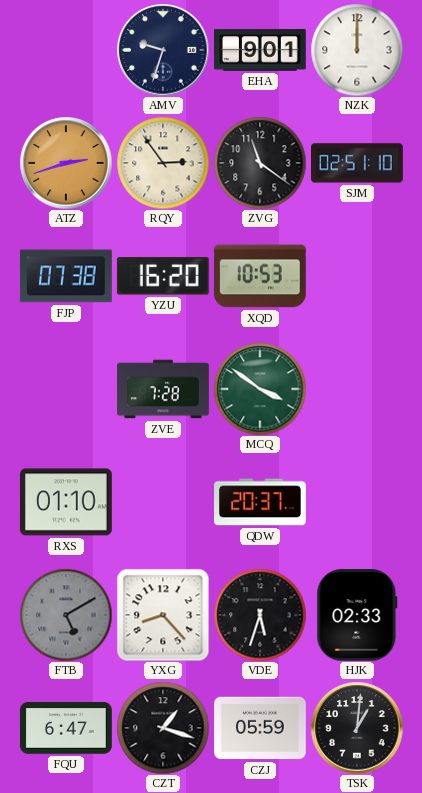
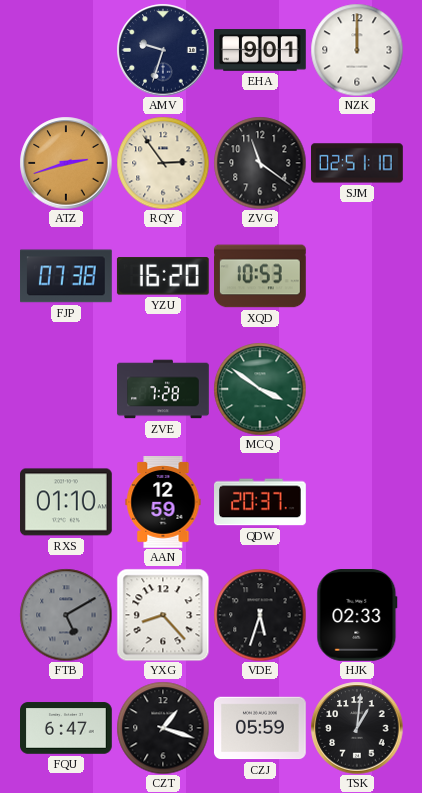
AAN: none -> 12:59
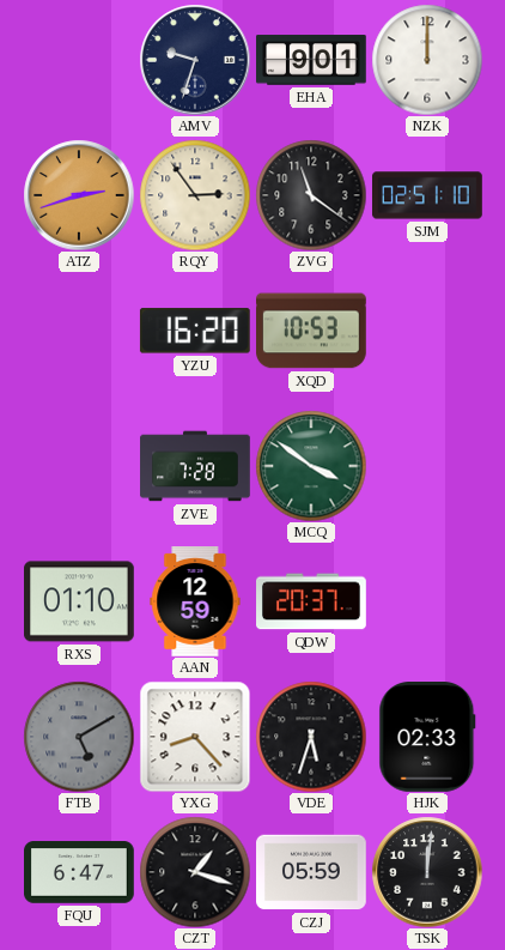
FJP: 07:38 -> none
TSK: 1:01 -> 12:01
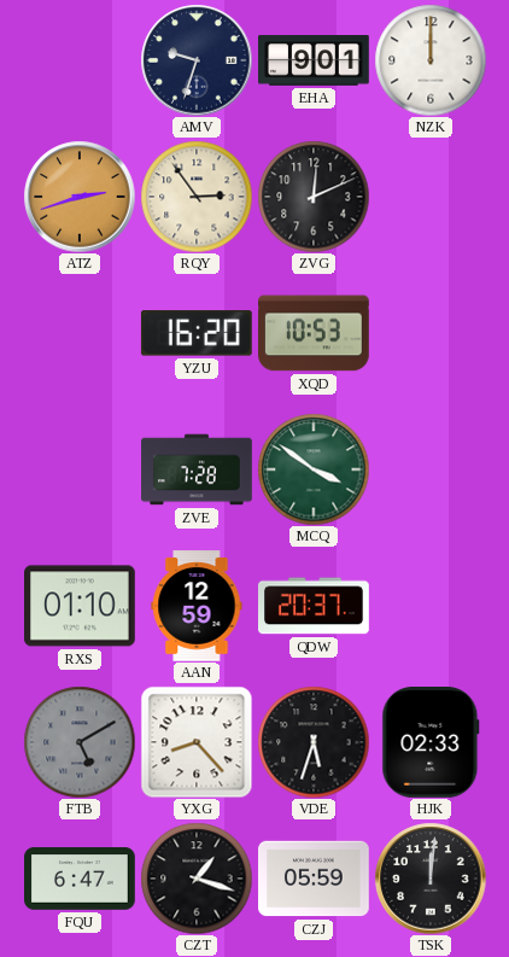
ZVG: 11:21 -> 12:11
SJM: 02:51 -> none
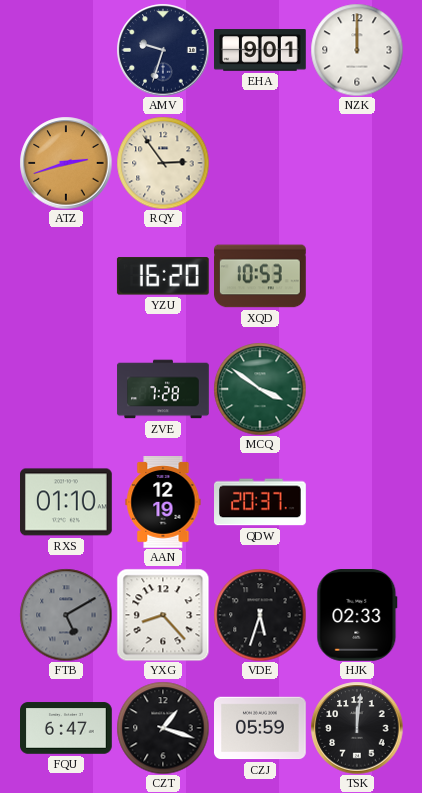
ZVG: 12:11 -> none
AAN: 12:59 -> 12:19
